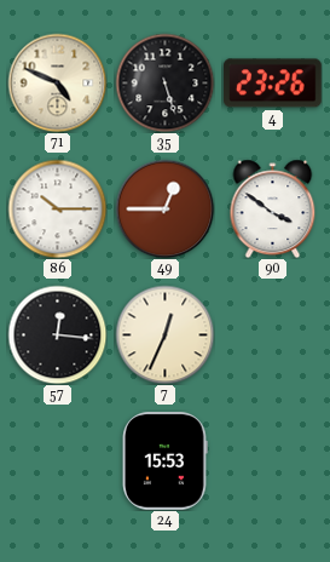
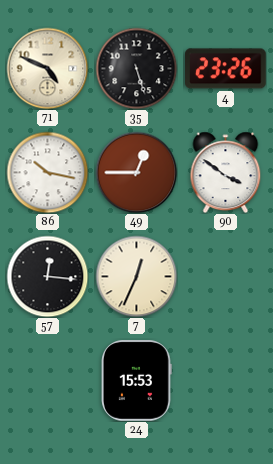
86: 10:15 -> 10:17
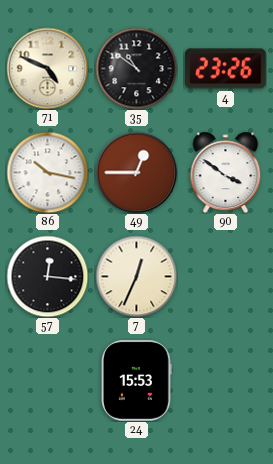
35: 5:27 -> 10:51
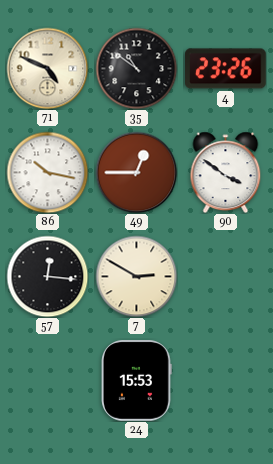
7: 12:34 -> 2:50
